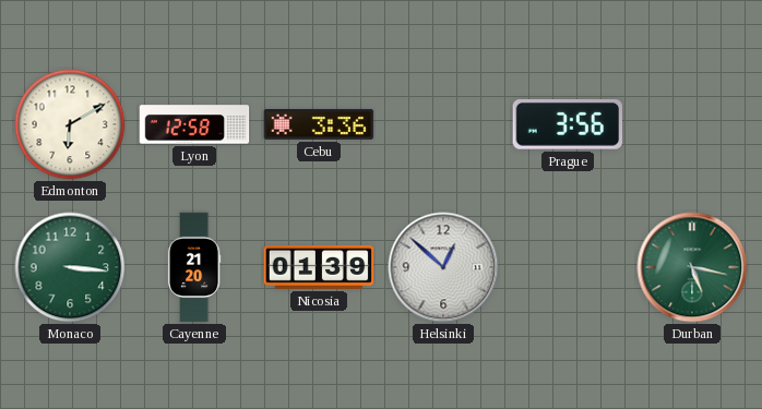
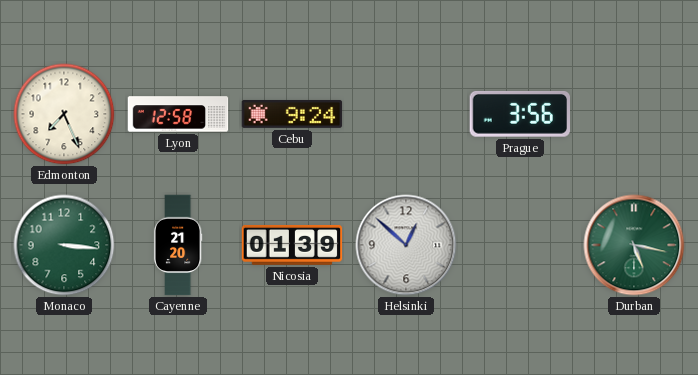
Edmonton: 6:10 -> 7:26
Cebu: 3:36 -> 9:24
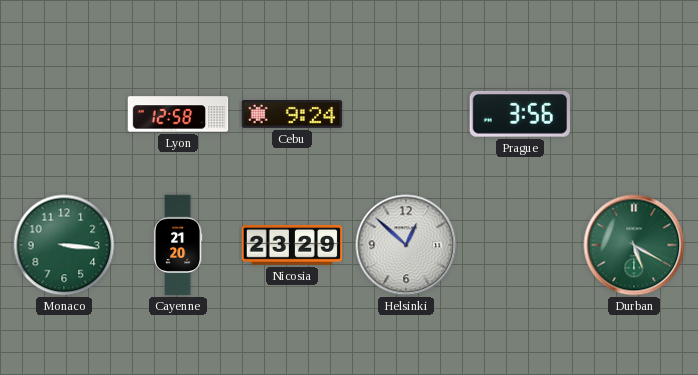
Edmonton: 7:26 -> none
Nicosia: 01:39 -> 23:29
Durban: 5:17 -> 5:20
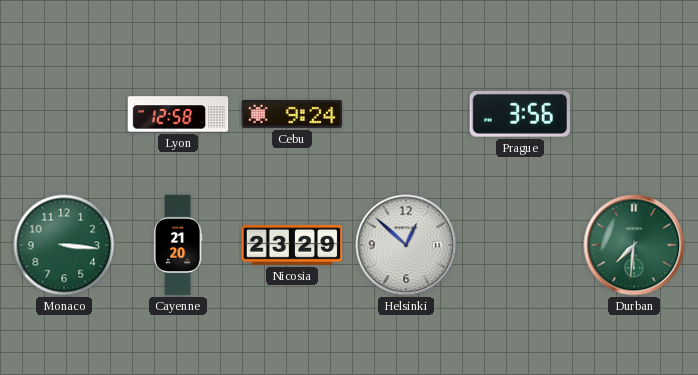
Durban: 5:20 -> 7:31
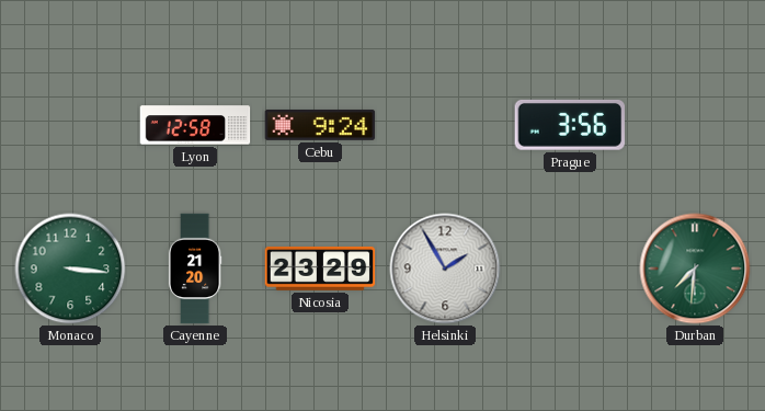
Helsinki: 12:52 -> 1:55
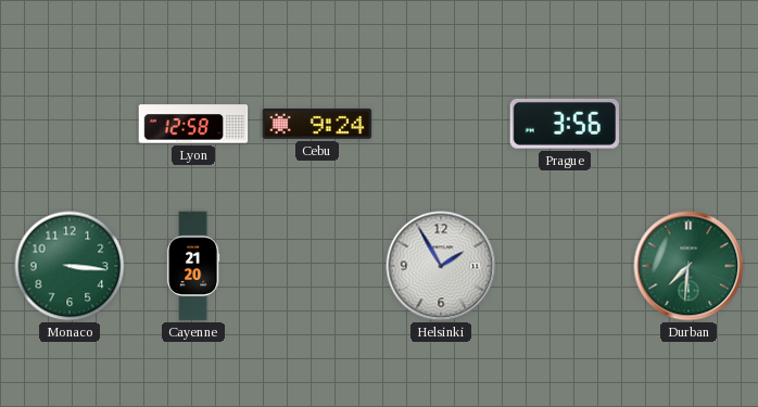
Nicosia: 23:29 -> none
